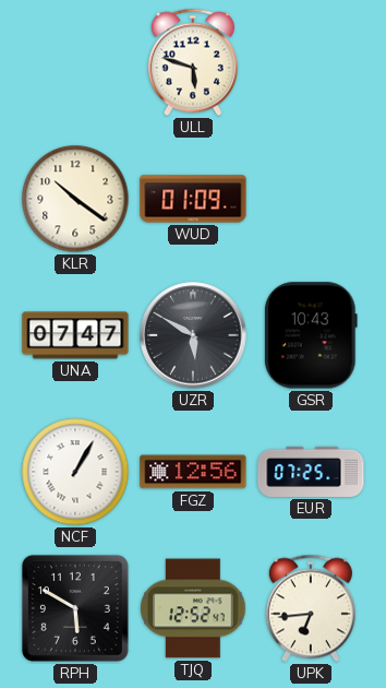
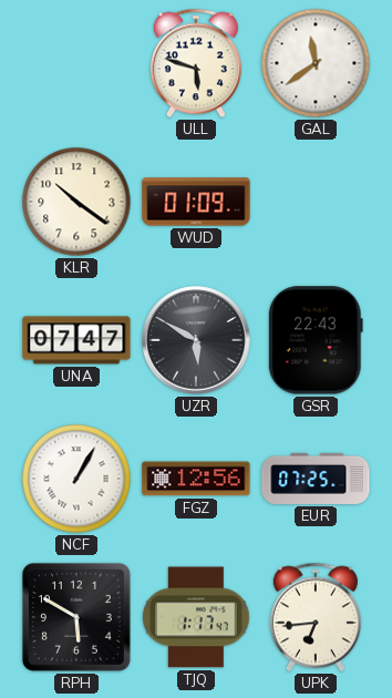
GAL: none -> 11:39
GSR: 10:43 -> 22:43
TJQ: 12:52 -> 1:17
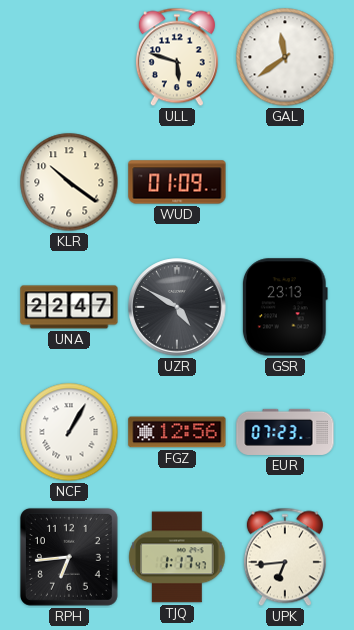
UNA: 07:47 -> 22:47
UZR: 5:50 -> 4:50
GSR: 22:43 -> 23:13
EUR: 07:25 -> 07:23
RPH: 5:50 -> 6:44
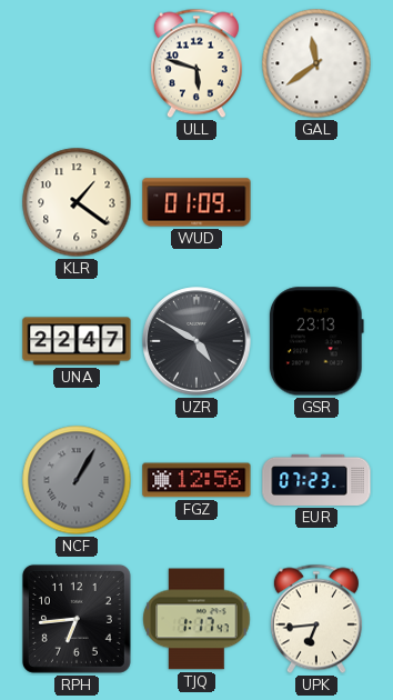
KLR: 10:21 -> 1:21
NCF dial: white -> grey
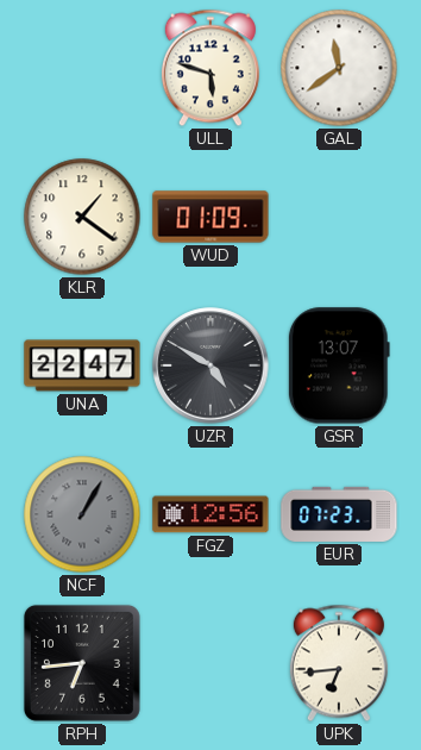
GSR: 23:13 -> 13:07
TJQ: 1:17 -> none
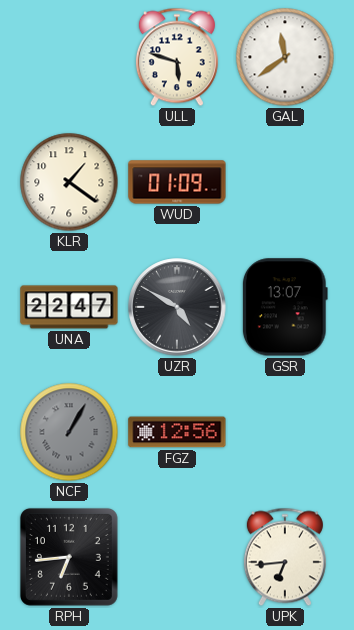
EUR: 07:23 -> none
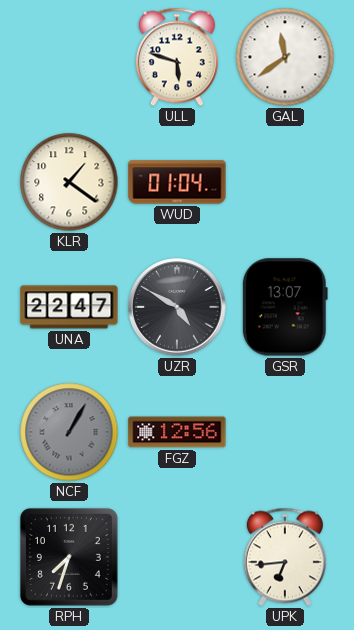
WUD: 01:09 -> 01:04
RPH: 6:44 -> 7:33
